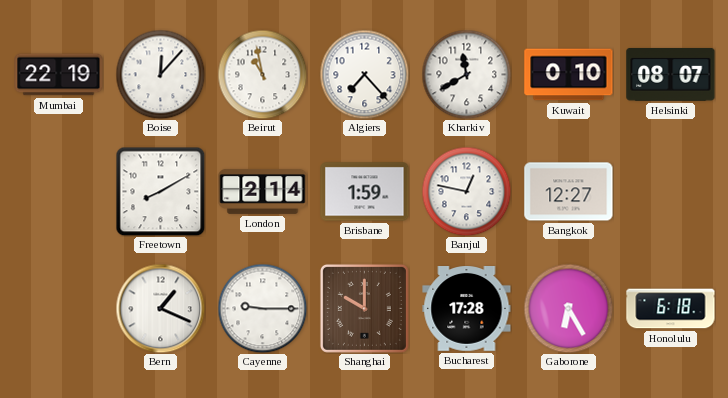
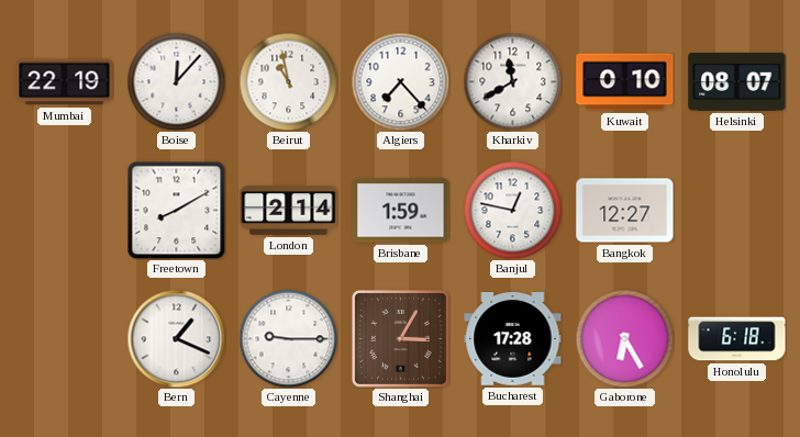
Shanghai: 10:00 -> 3:05
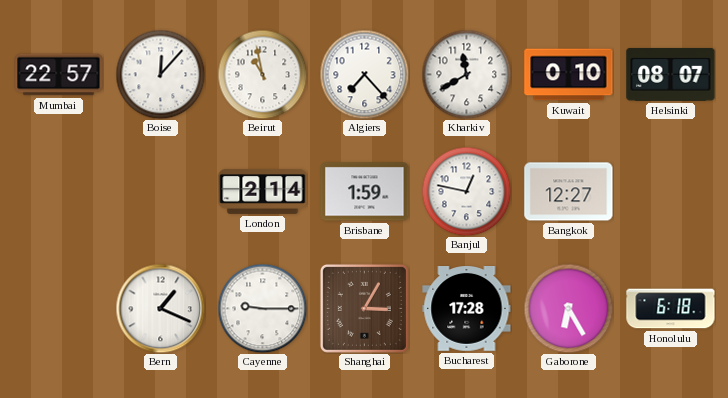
Mumbai: 22:19 -> 22:57
Freetown: 8:10 -> none
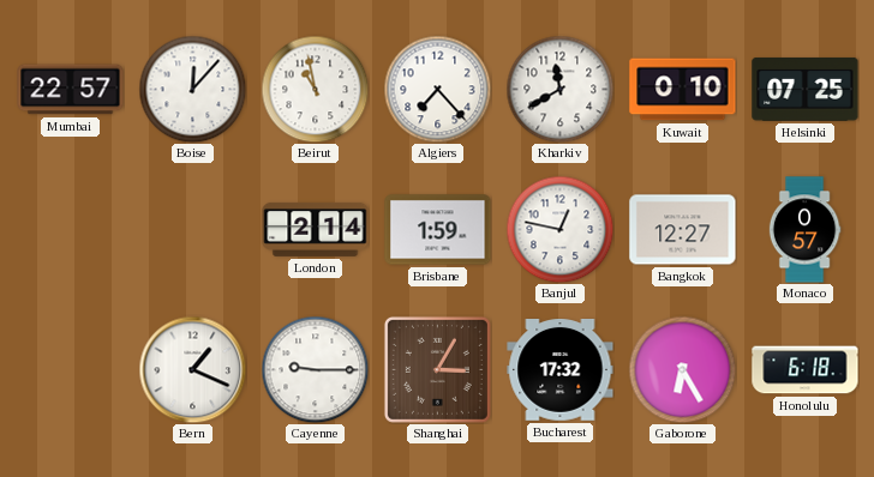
Helsinki: 08:07 -> 07:25
Monaco: none -> 0:57
Bucharest: 17:28 -> 17:32
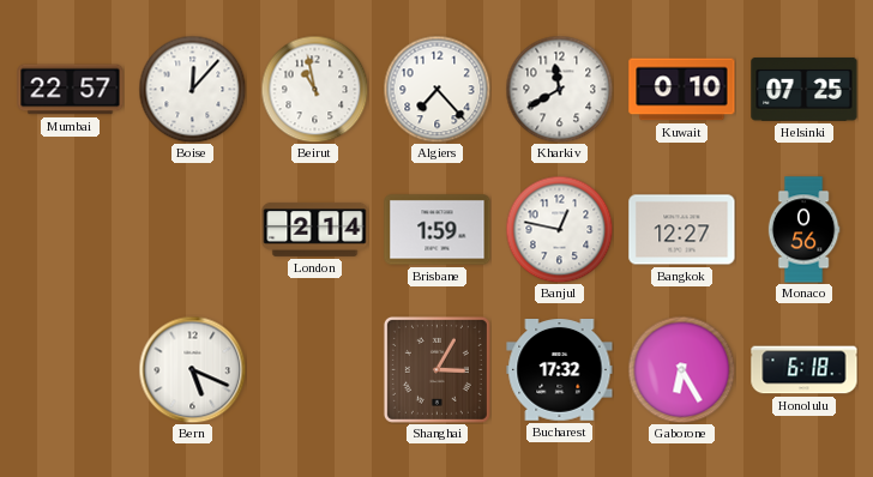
Monaco: 0:57 -> 0:56
Bern: 1:19 -> 5:19
Cayenne: 9:15 -> none
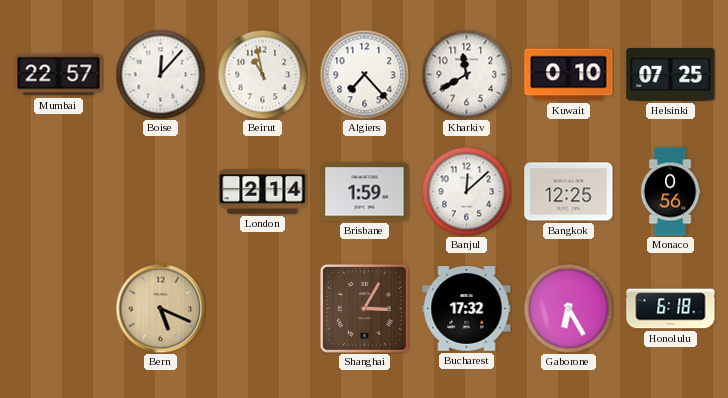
Banjul: 12:47 -> 12:08
Bangkok: 12:27 -> 12:25
Bern dial: white -> champagne
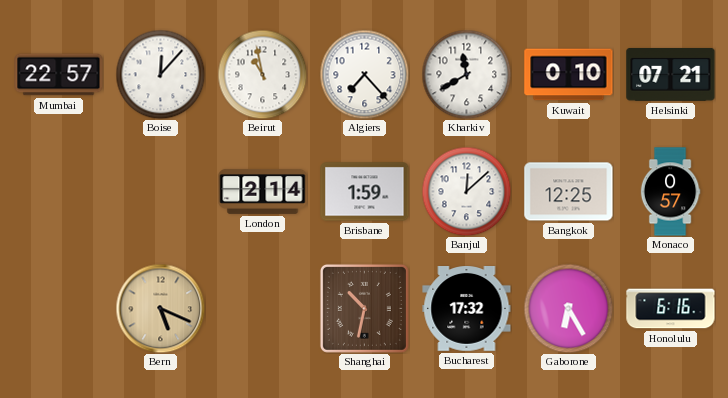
Helsinki: 07:25 -> 07:21
Monaco: 0:56 -> 0:57
Shanghai: 3:05 -> 10:32
Honolulu: 6:18 -> 6:16
